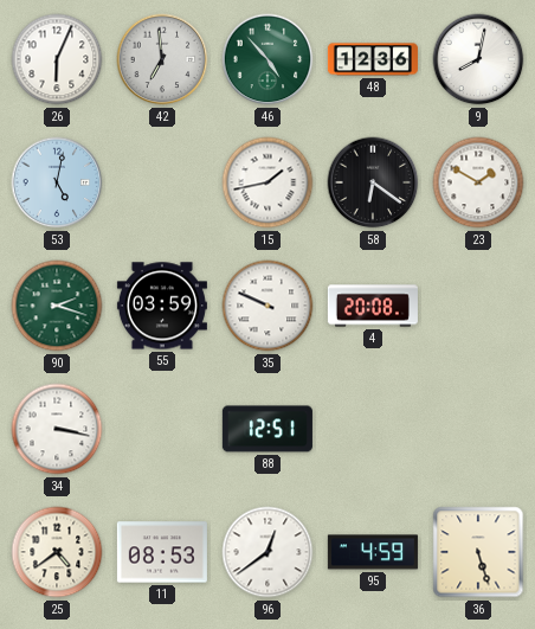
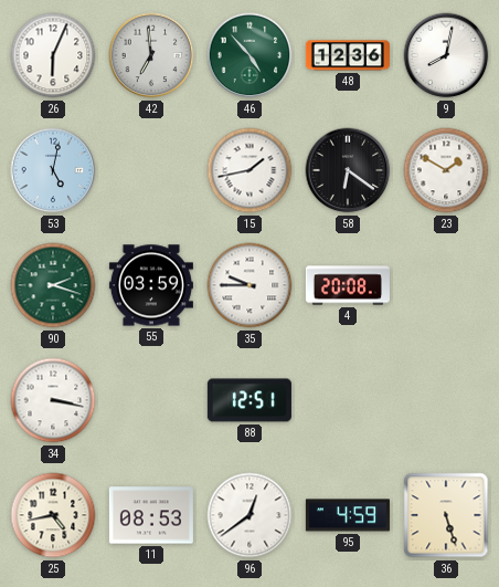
35: 9:49 -> 9:45
25: 4:39 -> 4:43
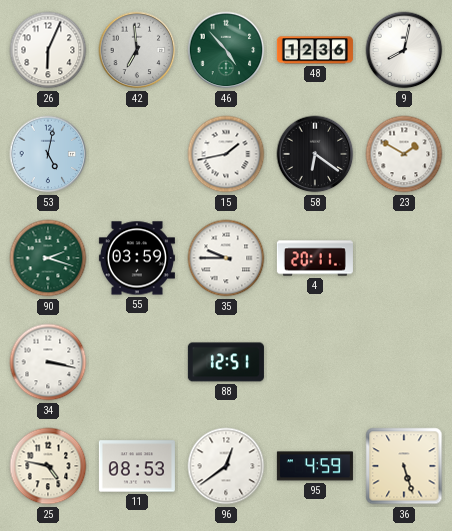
4: 20:08 -> 20:11
25: 4:43 -> 4:47
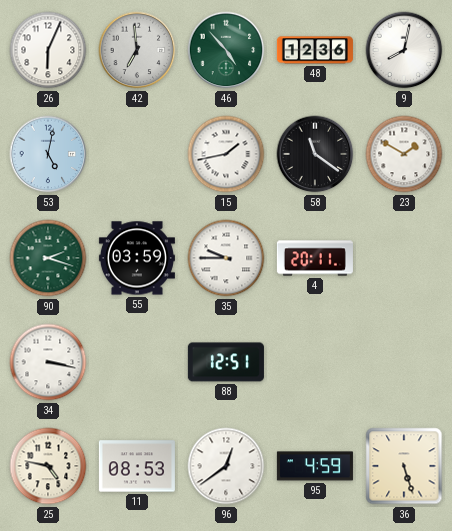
58: 6:21 -> 11:21
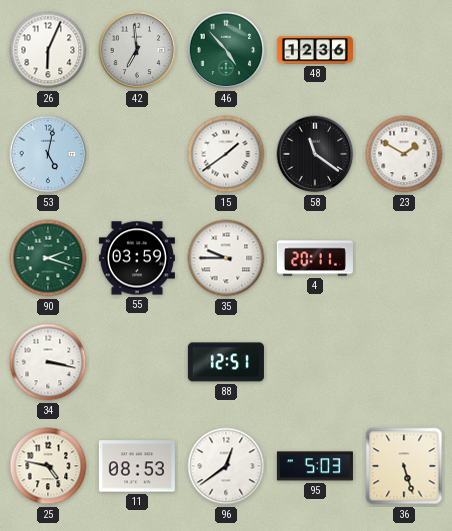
9: 8:02 -> none
15: 1:43 -> 1:39
95: 4:59 -> 5:03
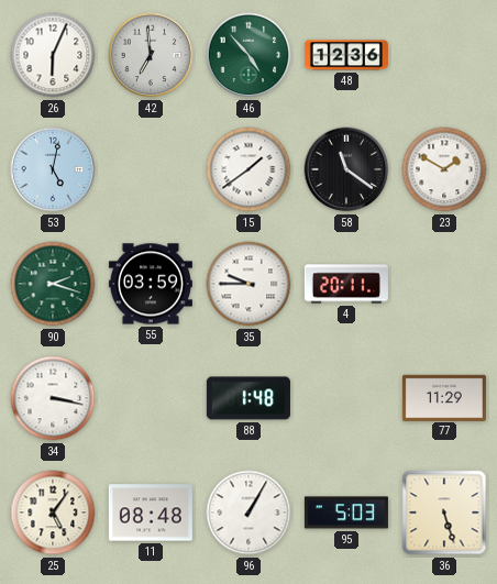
88: 12:51 -> 1:48
77: none -> 11:29
25: 4:47 -> 5:06
11: 08:53 -> 08:48
96: 12:39 -> 1:05
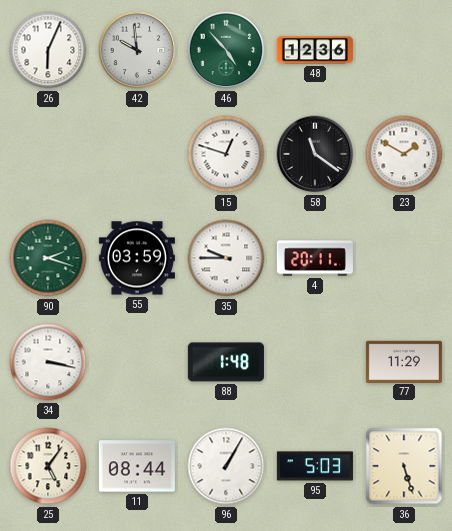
42: 6:59 -> 9:59
53: 5:02 -> none
15: 1:39 -> 12:48
11: 08:48 -> 08:44
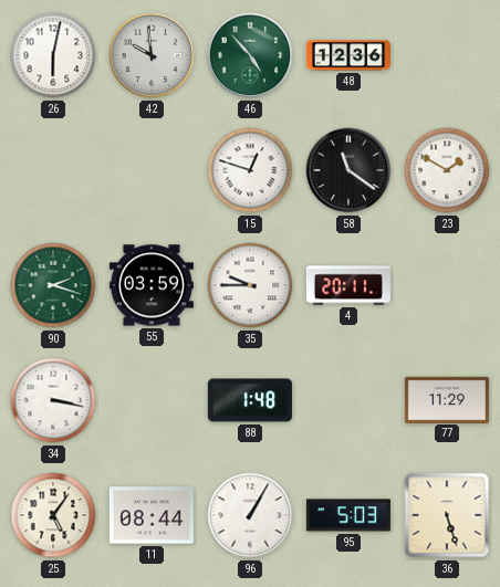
26: 6:04 -> 6:02
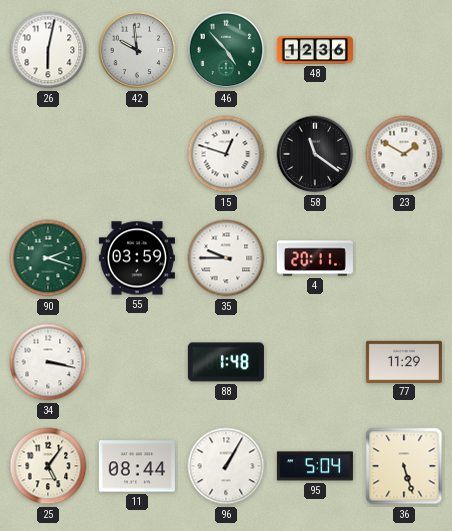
95: 5:03 -> 5:04
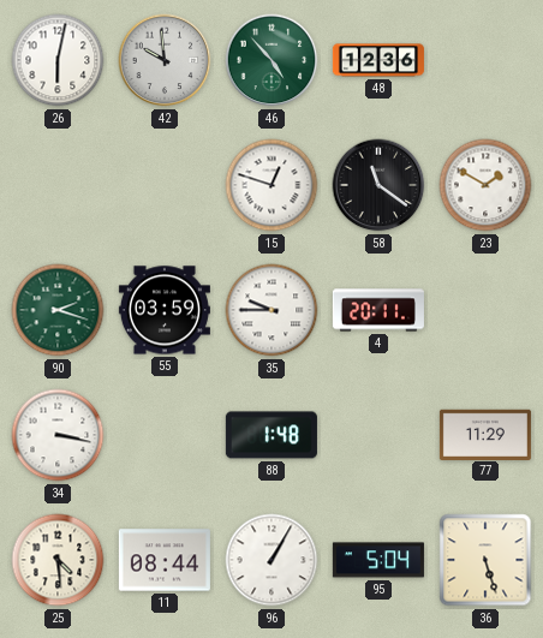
25: 5:06 -> 4:29
